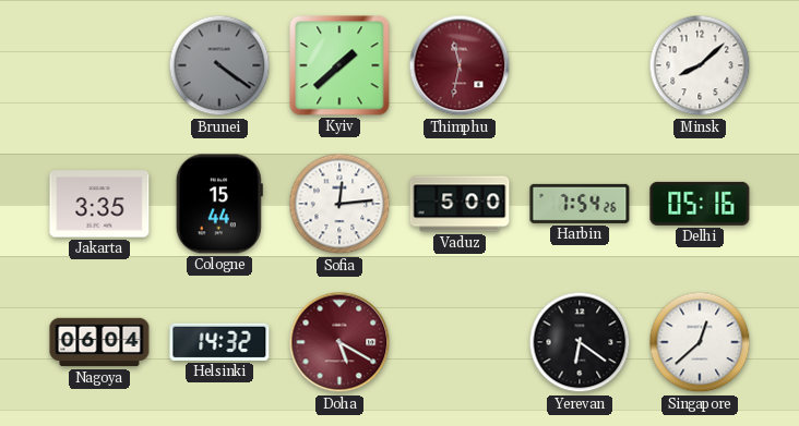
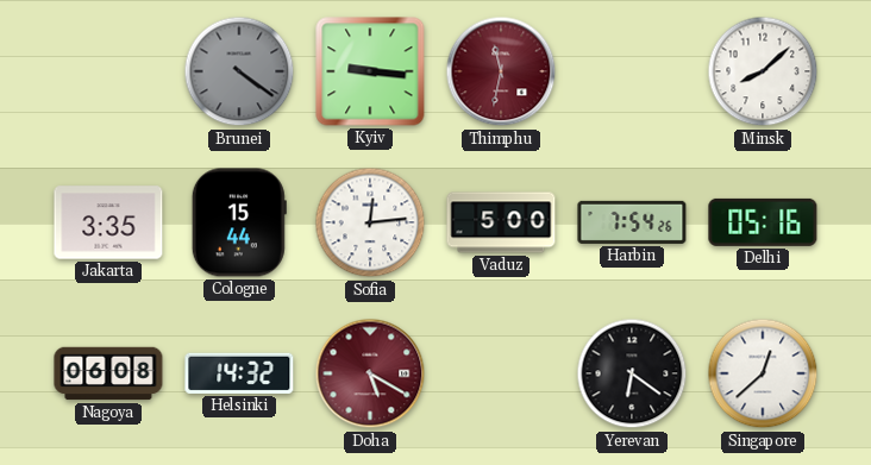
Kyiv: 1:38 -> 9:16
Nagoya: 06:04 -> 06:08
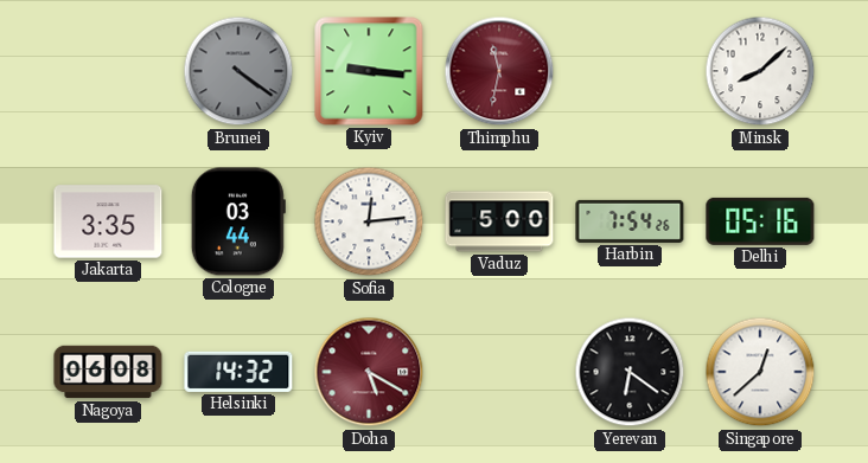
Cologne: 15:44 -> 03:44
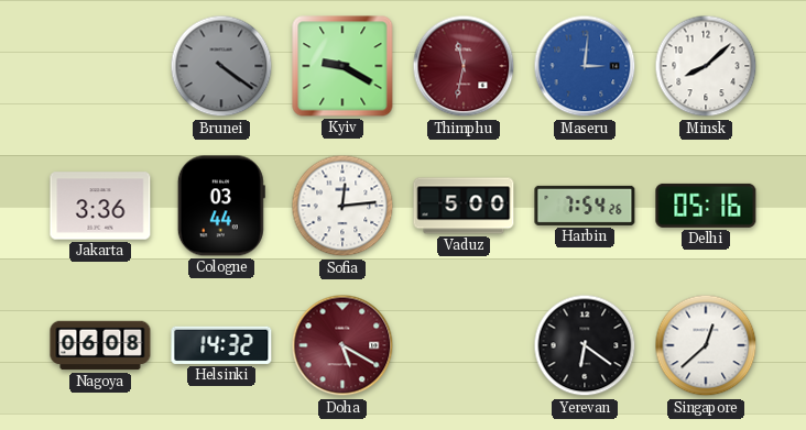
Kyiv: 9:16 -> 9:20
Maseru: none -> 3:01
Jakarta: 3:35 -> 3:36
